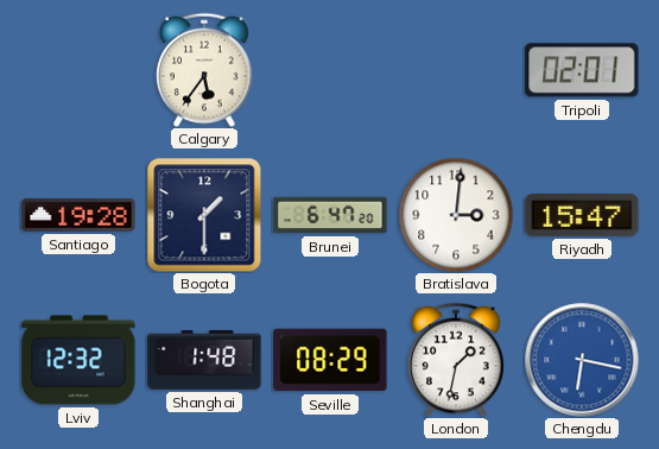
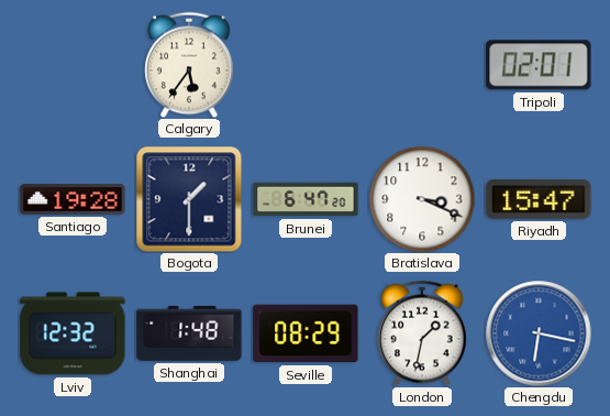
Bratislava: 3:01 -> 3:19
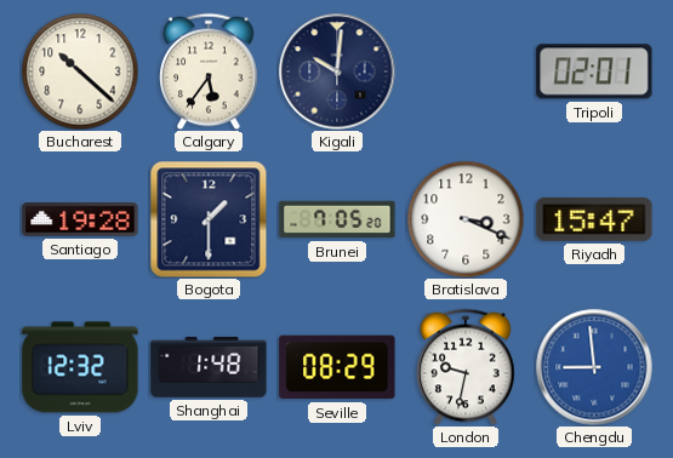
Bucharest: none -> 10:22
Kigali: none -> 10:01
Brunei: 6:47 -> 7:05
London: 1:32 -> 9:32
Chengdu: 6:17 -> 8:59
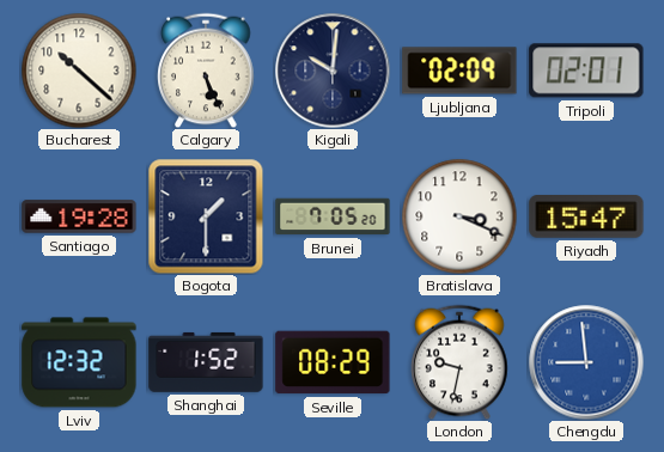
Calgary: 5:36 -> 5:26
Ljubljana: none -> 02:09
Shanghai: 1:48 -> 1:52
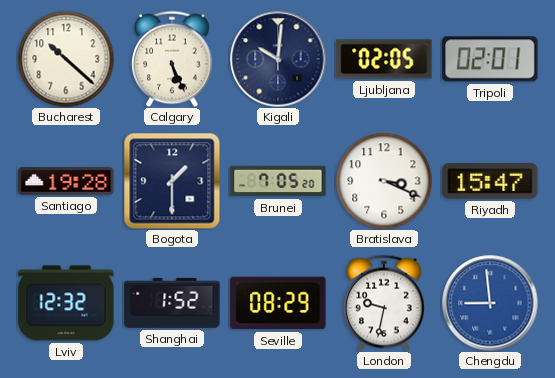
Ljubljana: 02:09 -> 02:05
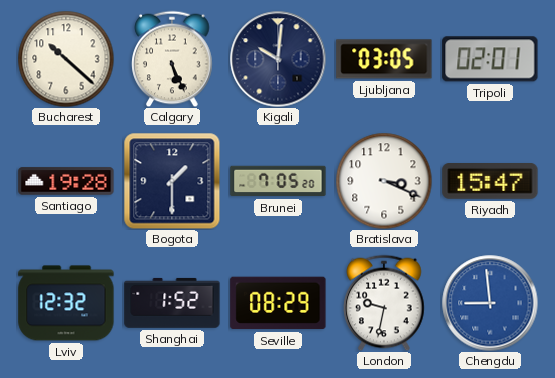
Ljubljana: 02:05 -> 03:05
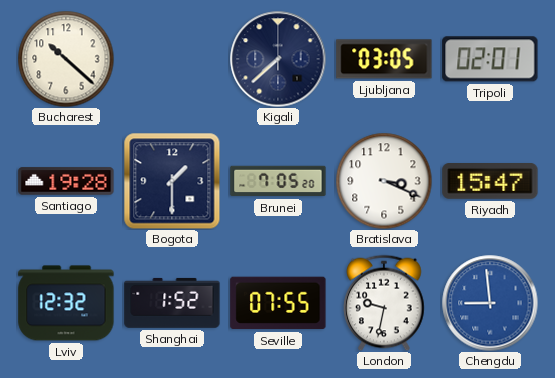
Calgary: 5:26 -> none
Kigali: 10:01 -> 7:38
Seville: 08:29 -> 07:55
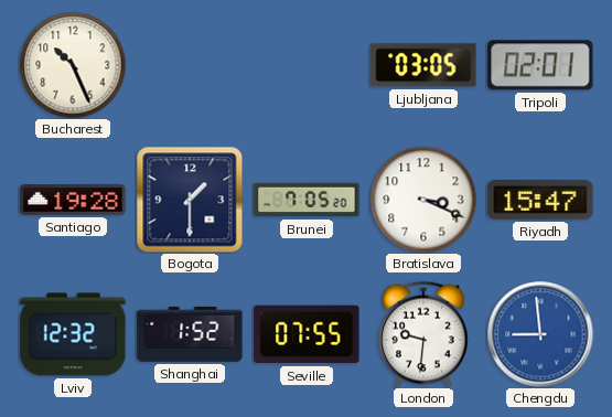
Bucharest: 10:22 -> 10:26
Kigali: 7:38 -> none
London: 9:32 -> 9:31
